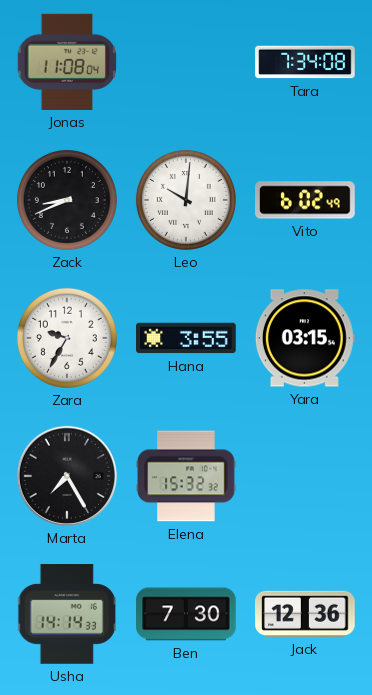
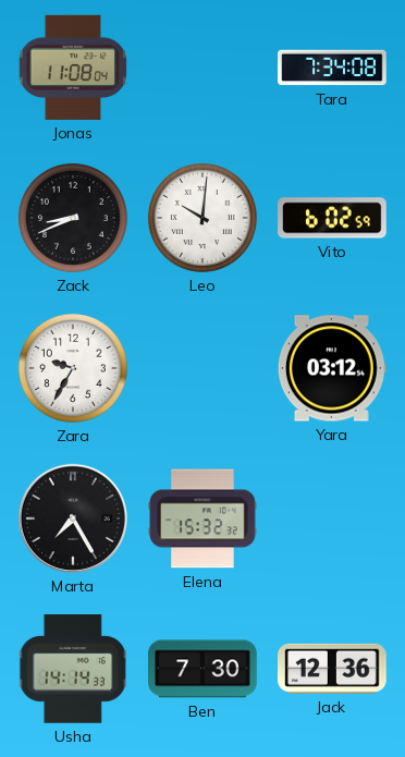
Vito: 6:02:49 -> 6:02:59
Hana: 3:55 -> none
Yara: 03:15 -> 03:12
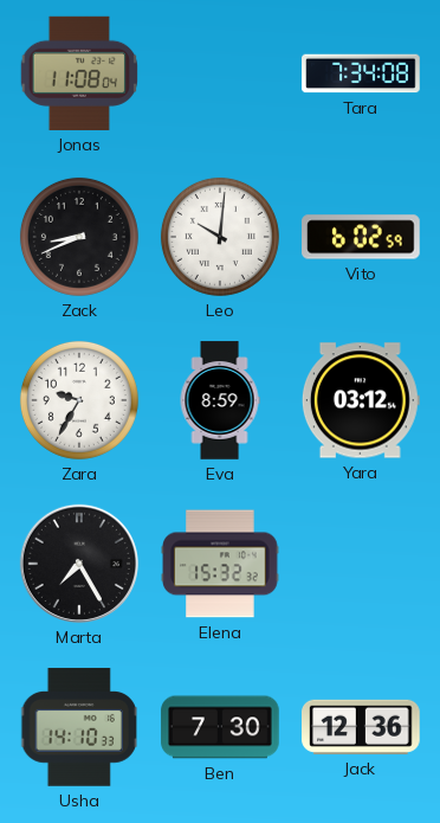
Eva: none -> 8:59
Usha: 14:14 -> 14:10
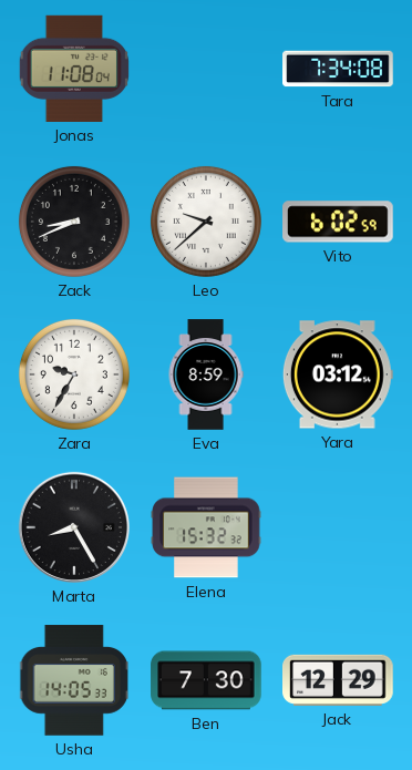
Leo: 10:01 -> 9:38
Marta: 7:25 -> 8:25
Usha: 14:10 -> 14:05
Jack: 12:36 -> 12:29
